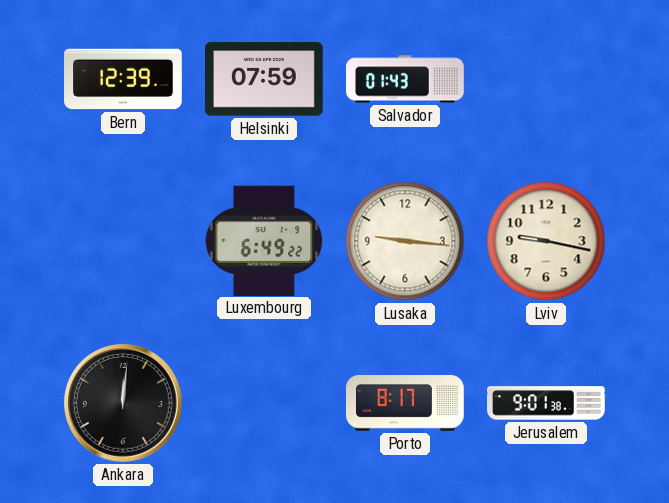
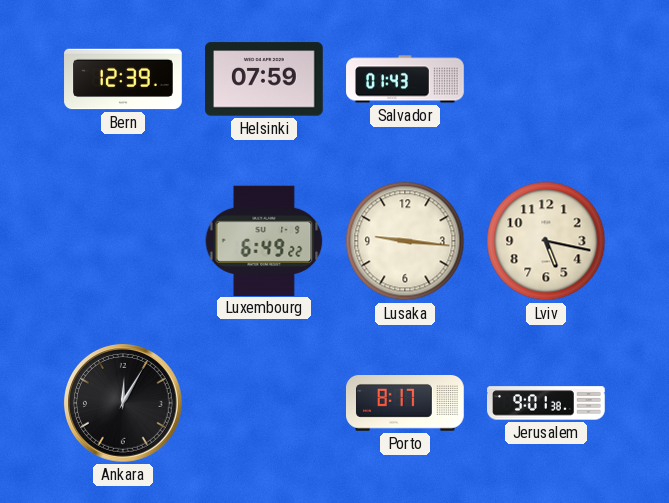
Lviv: 9:17 -> 5:17
Ankara: 12:01 -> 12:05
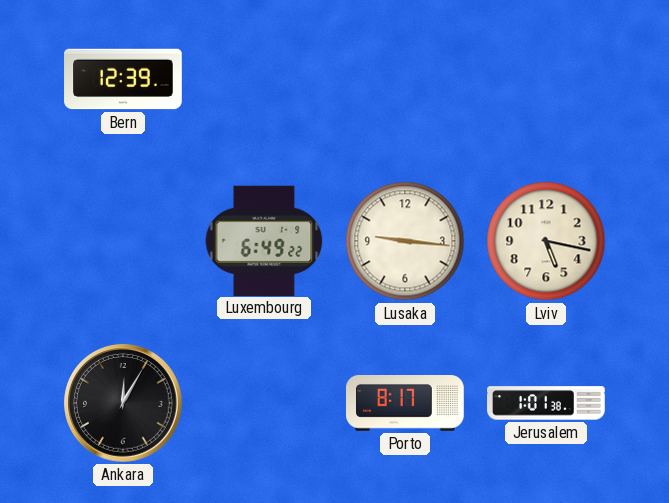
Helsinki: 07:59 -> none
Salvador: 01:43 -> none
Jerusalem: 9:01 -> 1:01
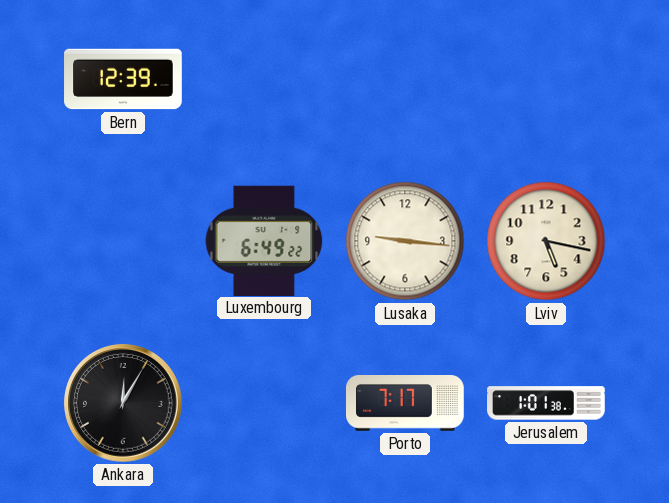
Porto: 8:17 -> 7:17
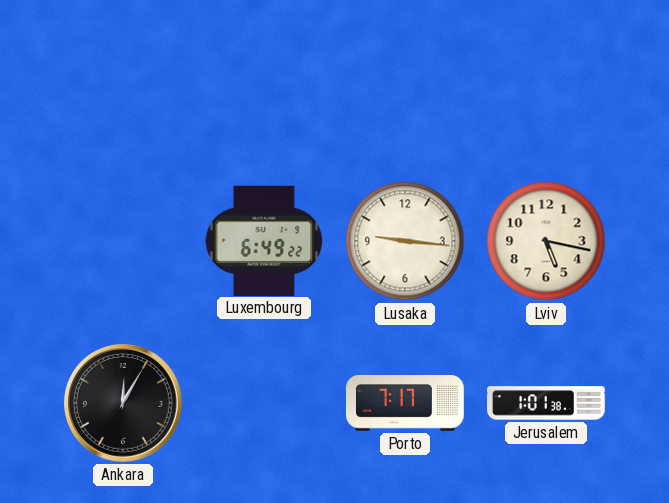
Bern: 12:39 -> none
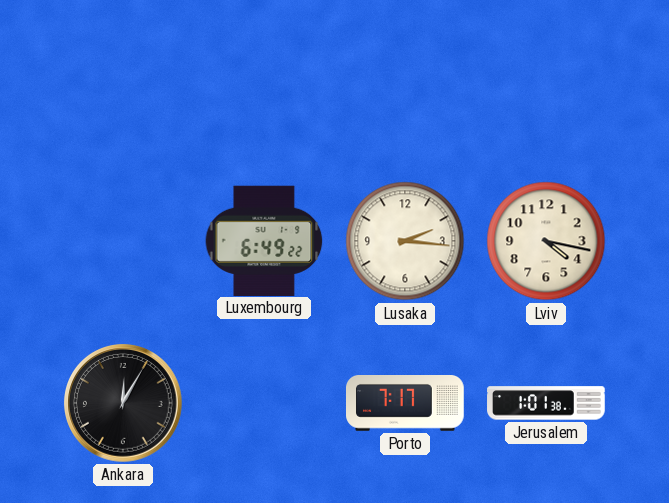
Lusaka: 9:16 -> 2:16
Lviv: 5:17 -> 4:17
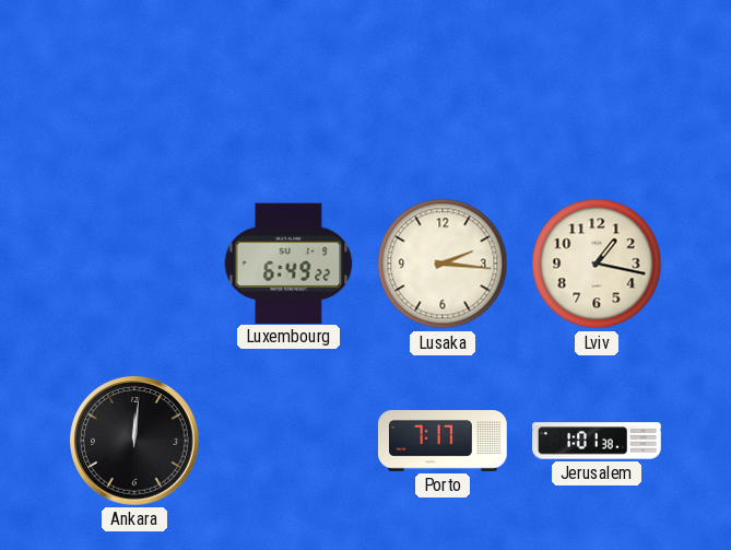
Lviv: 4:17 -> 1:17
Ankara: 12:05 -> 12:01
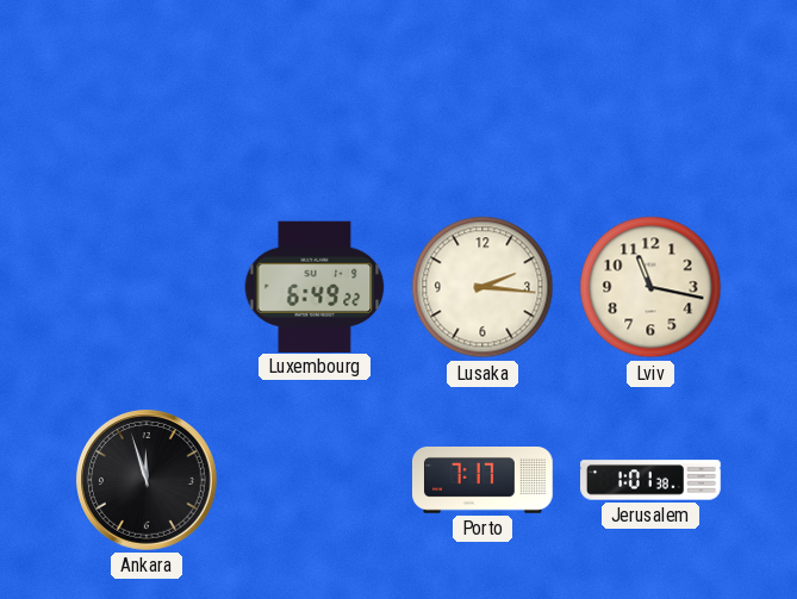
Lviv: 1:17 -> 11:17
Ankara: 12:01 -> 11:57
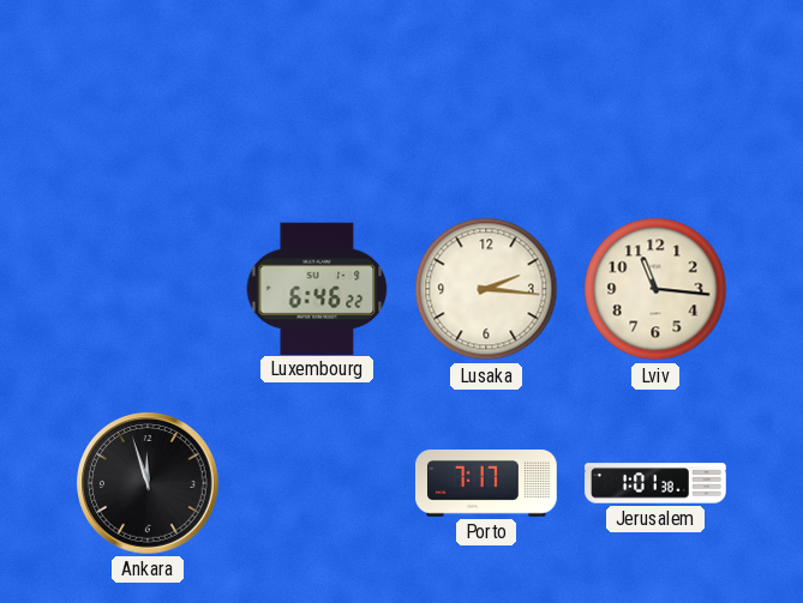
Luxembourg: 6:49 -> 6:46
Lviv: 11:17 -> 11:16
